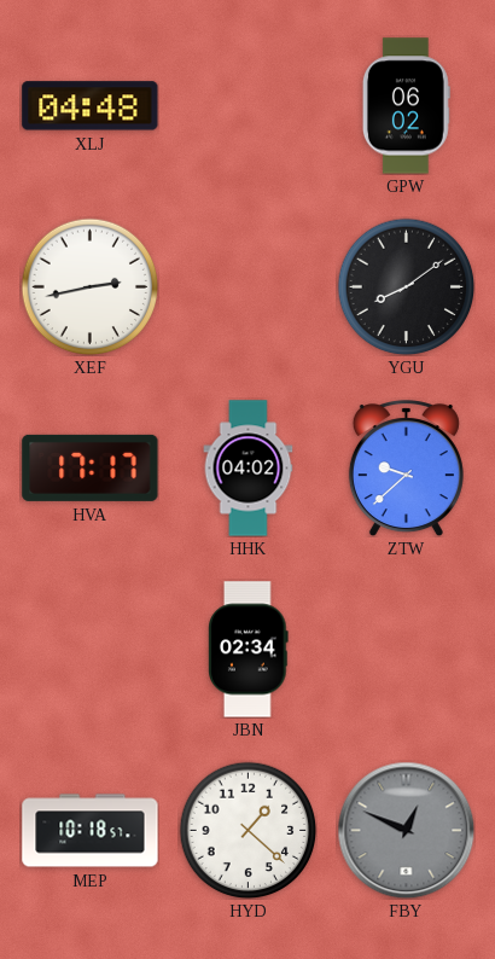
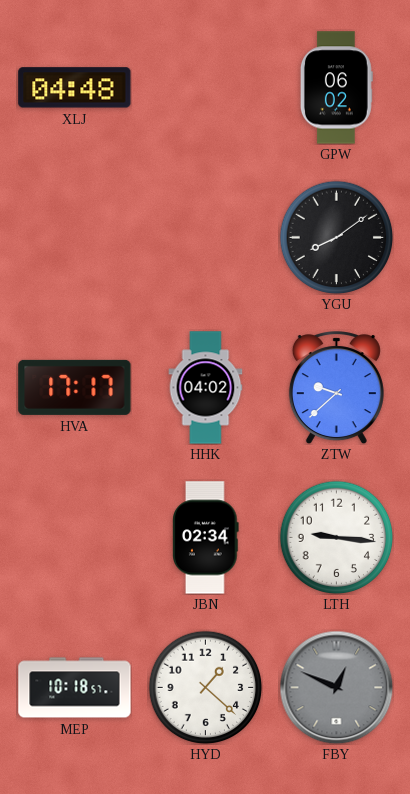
XEF: 2:43 -> none
LTH: none -> 9:16
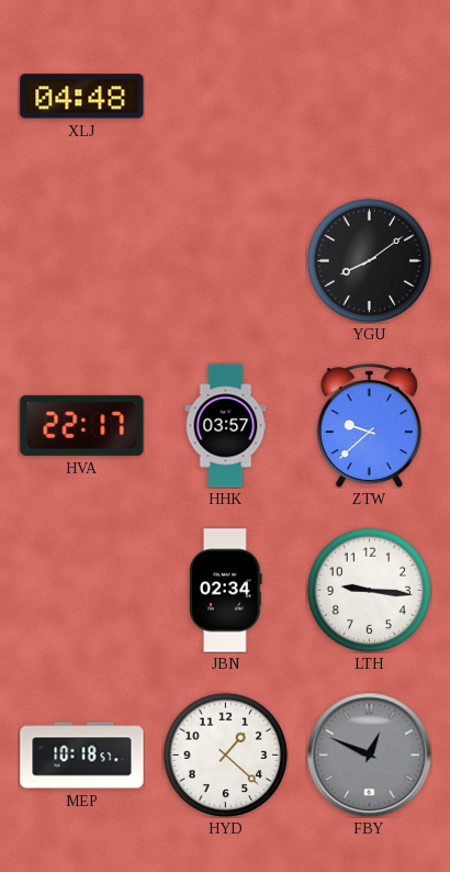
GPW: 06:02 -> none
HVA: 17:17 -> 22:17
HHK: 04:02 -> 03:57
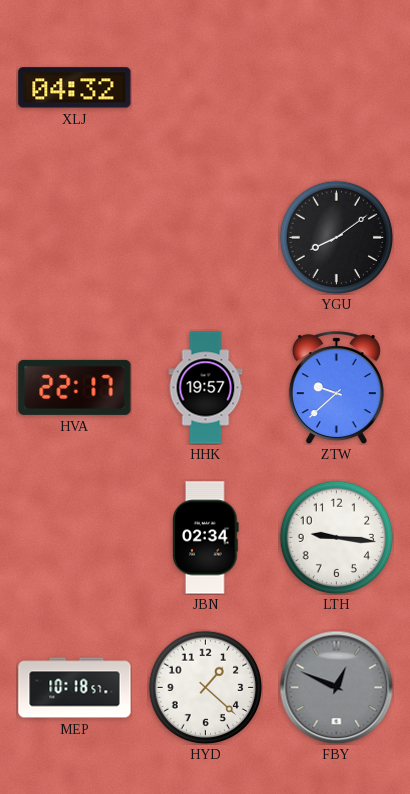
XLJ: 04:48 -> 04:32
HHK: 03:57 -> 19:57
